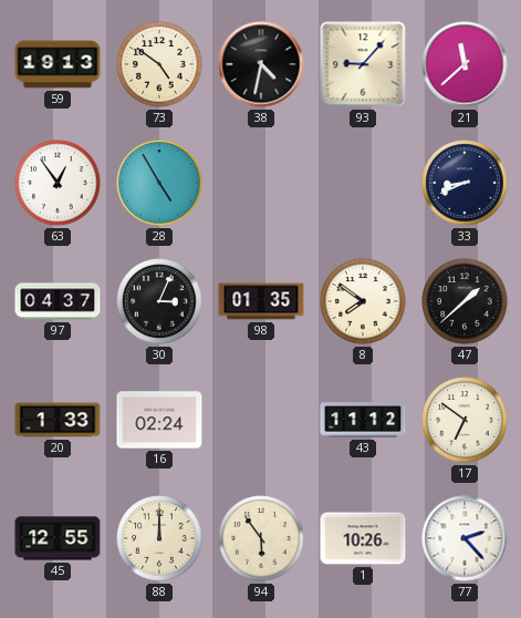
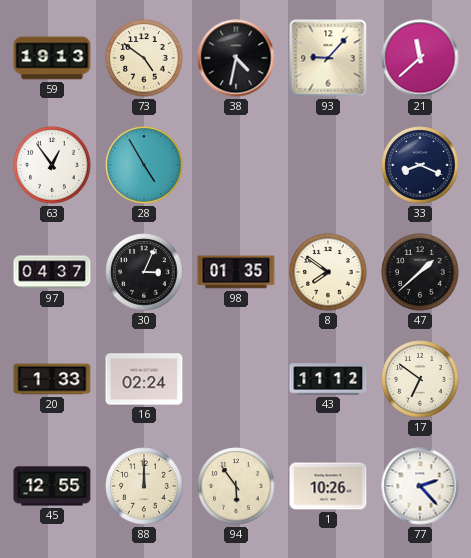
33: 8:41 -> 8:19
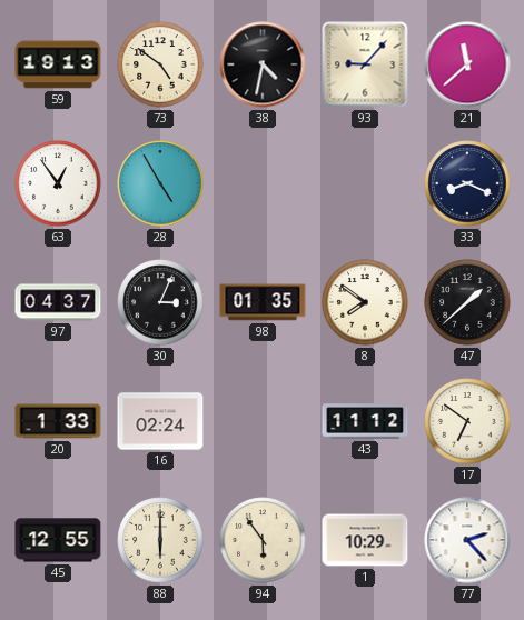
88: 12:00 -> 6:00
1: 10:26 -> 10:29
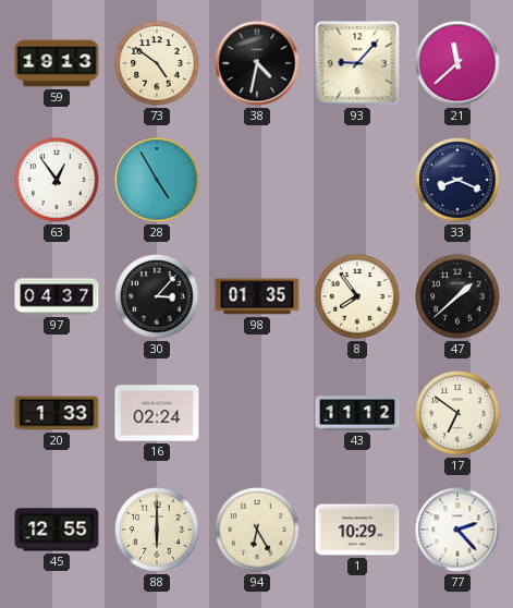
30: 3:04 -> 3:07
8: 7:51 -> 7:54
94: 5:54 -> 6:25
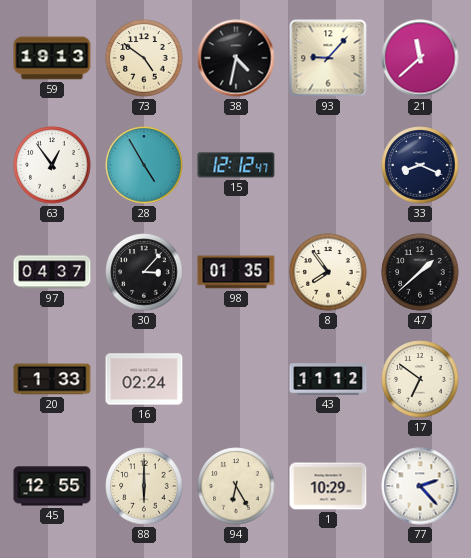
15: none -> 12:12
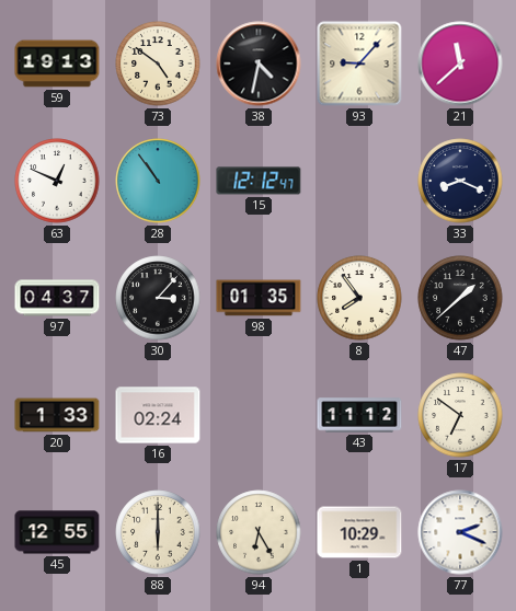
63: 12:54 -> 12:49
28: 4:55 -> 10:54
77: 2:23 -> 2:19
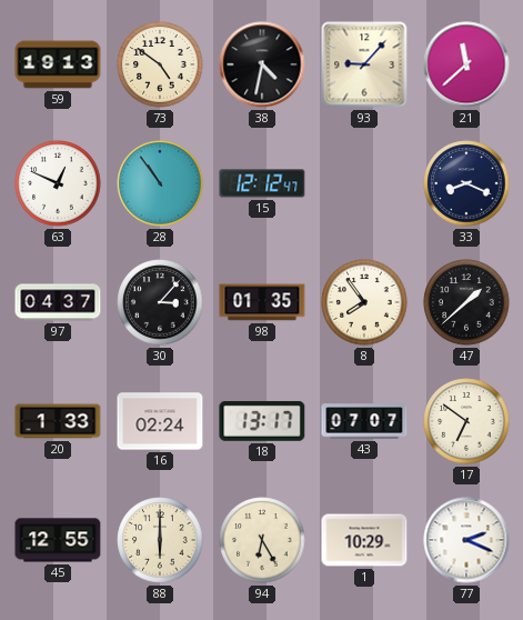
18: none -> 13:17
43: 11:12 -> 07:07
